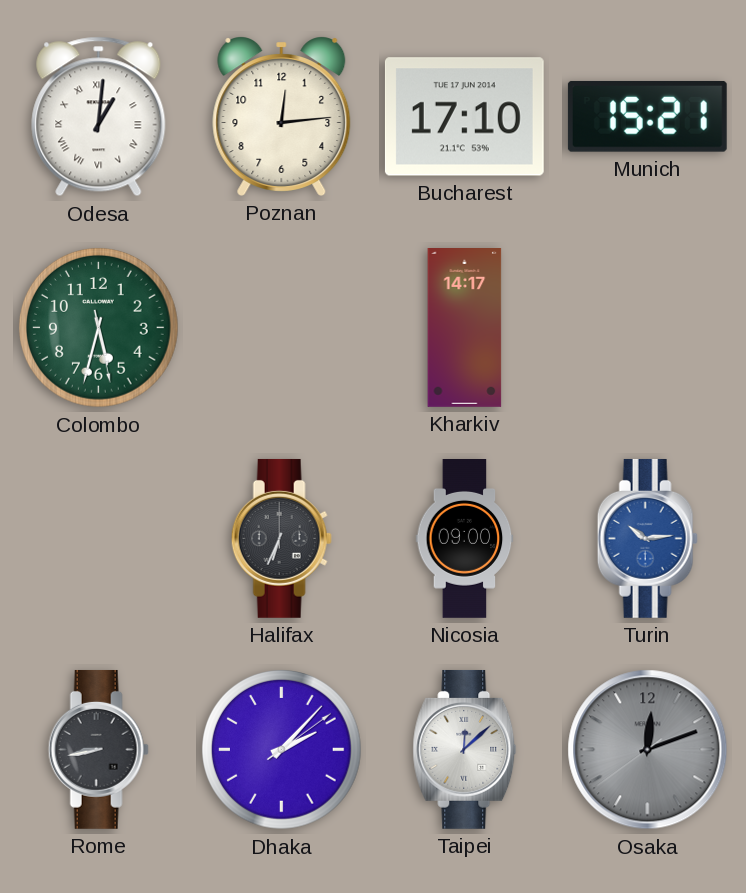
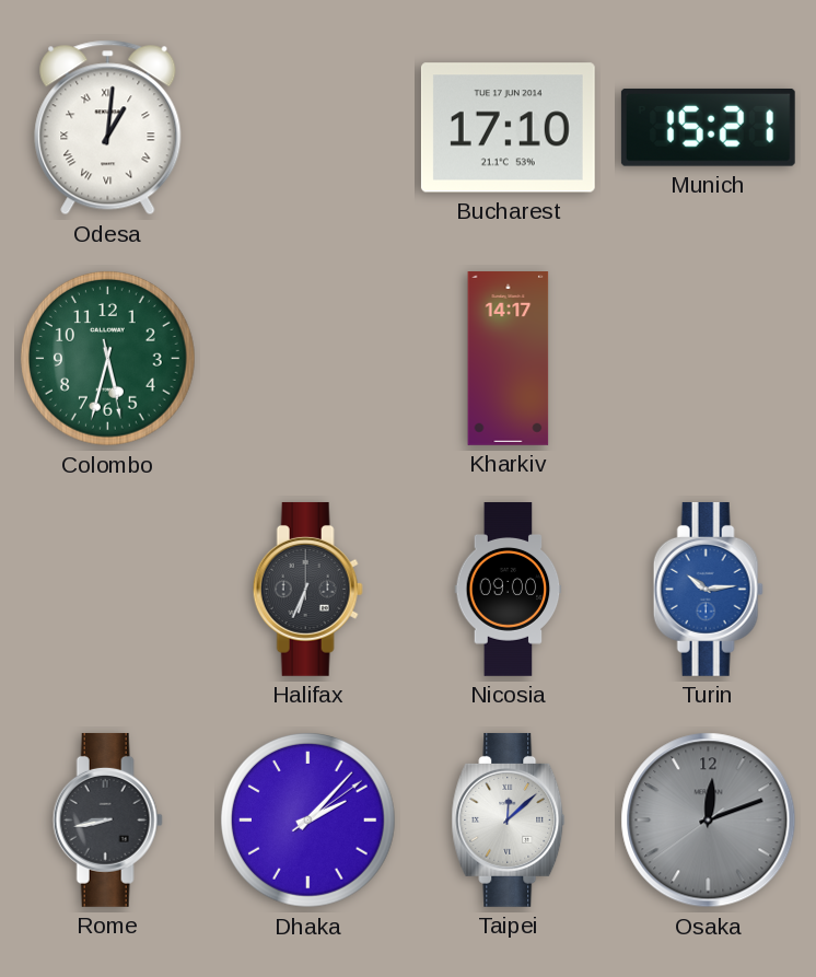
Poznan: 12:14 -> none
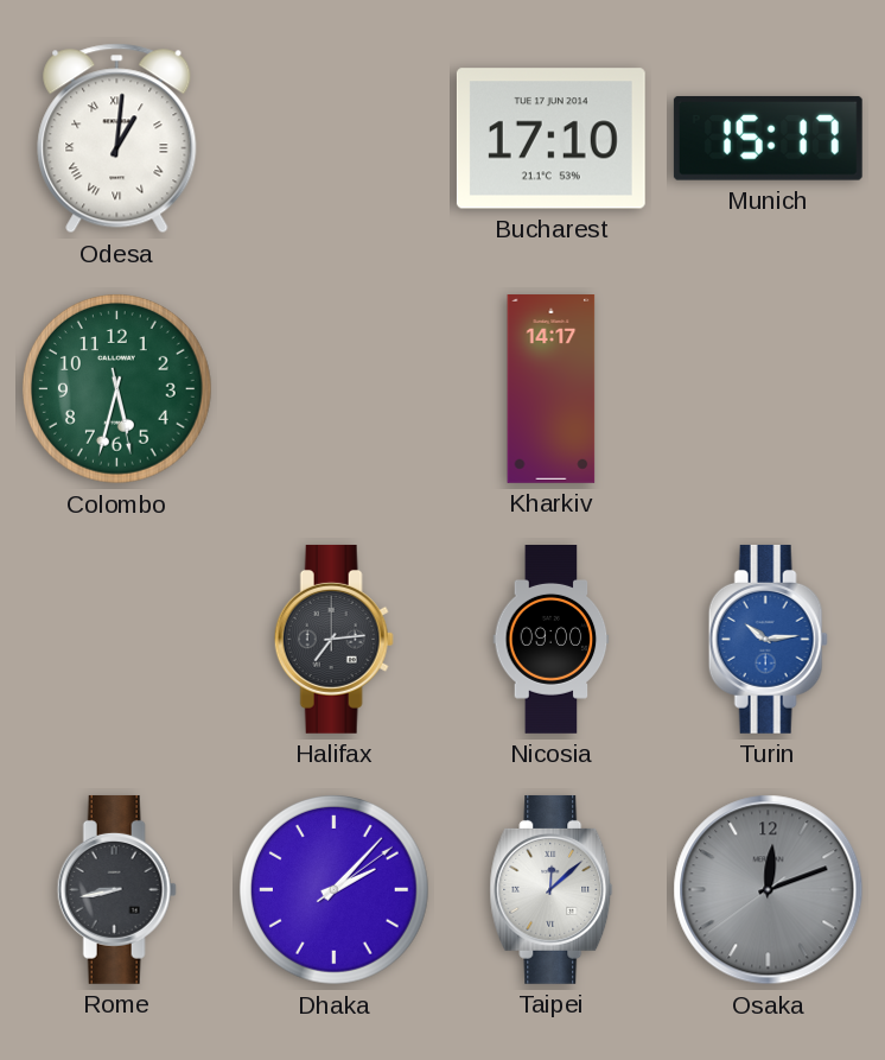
Munich: 15:21 -> 15:17
Halifax: 6:34 -> 7:14
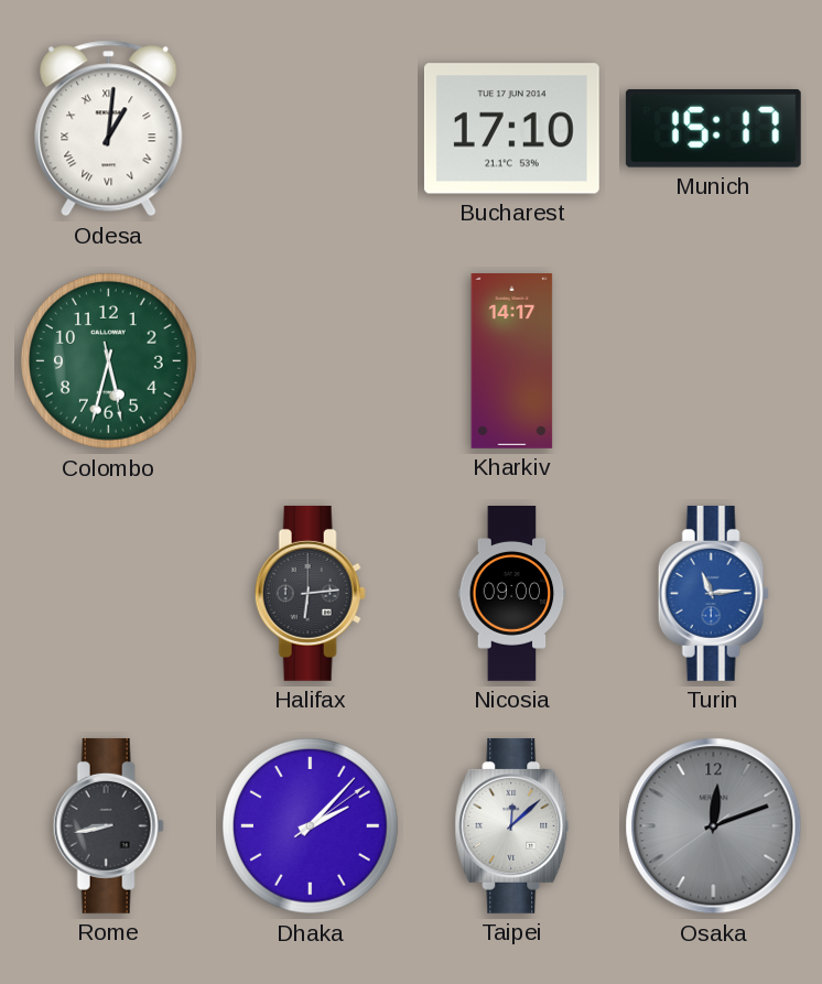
Halifax: 7:14 -> 6:14
Turin: 10:14 -> 11:14
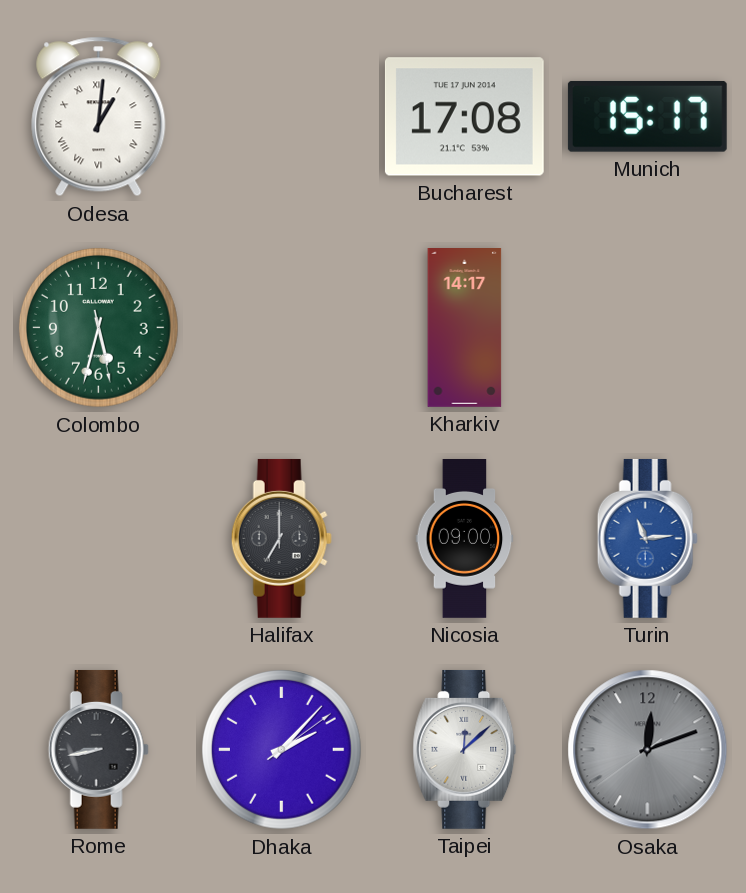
Bucharest: 17:10 -> 17:08
Halifax: 6:14 -> 7:00
